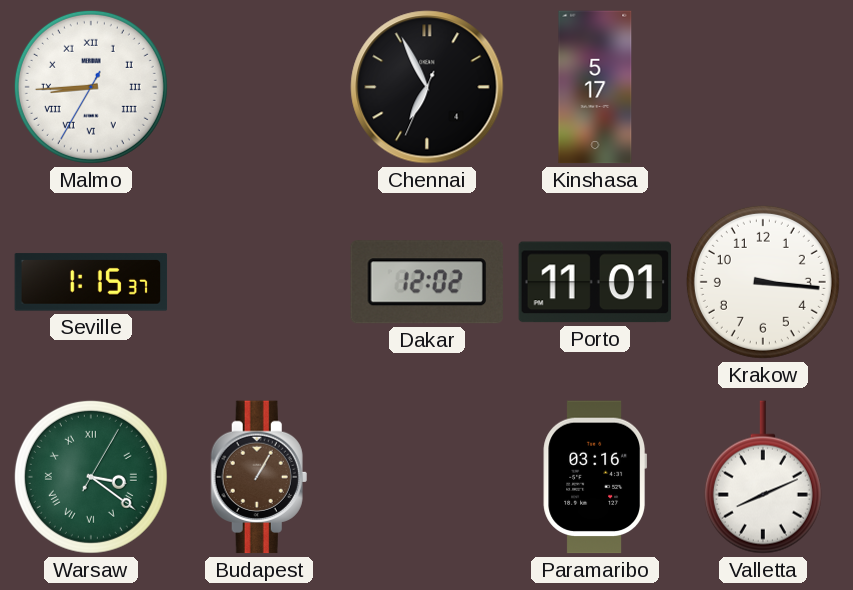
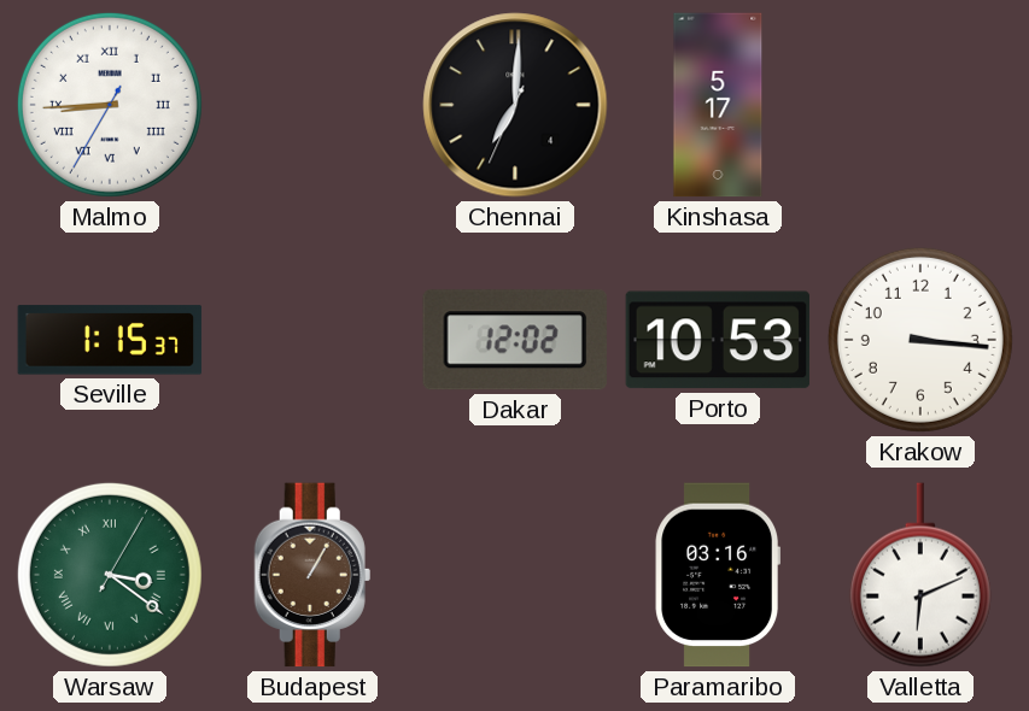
Chennai: 6:55 -> 7:00
Porto: 11:01 -> 10:53
Valletta: 8:11 -> 6:11
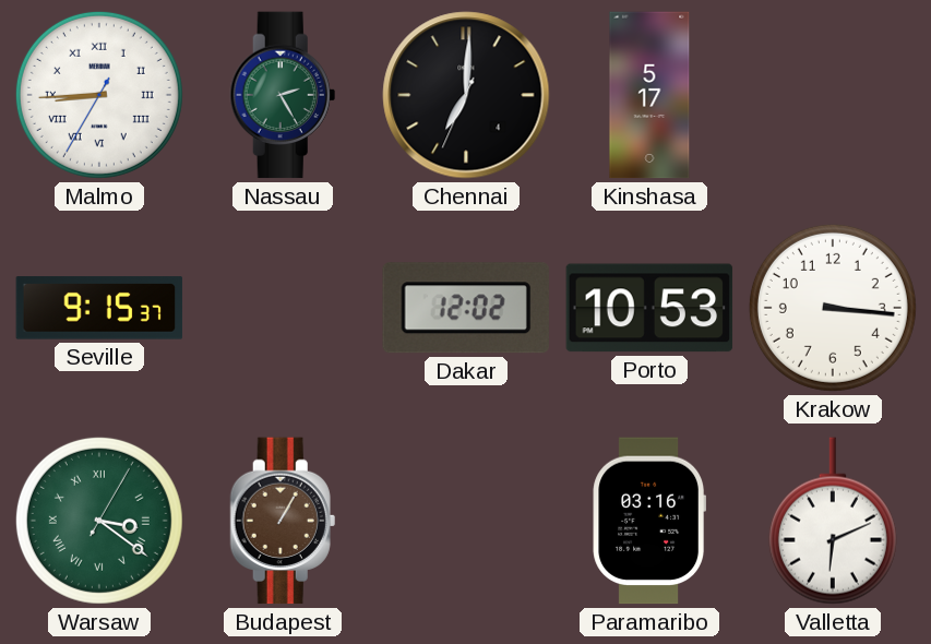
Nassau: none -> 2:25
Seville: 1:15 -> 9:15
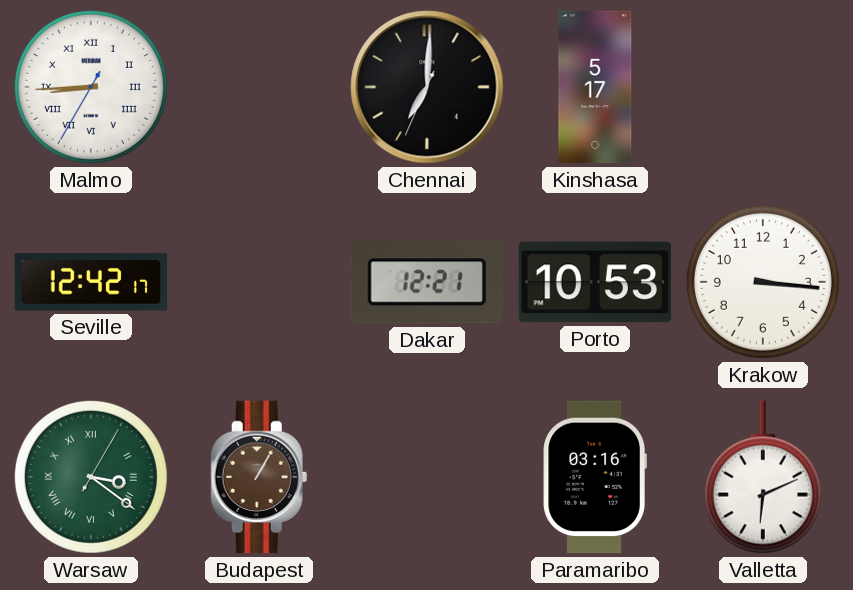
Nassau: 2:25 -> none
Seville: 9:15 -> 12:42
Dakar: 12:02 -> 12:21
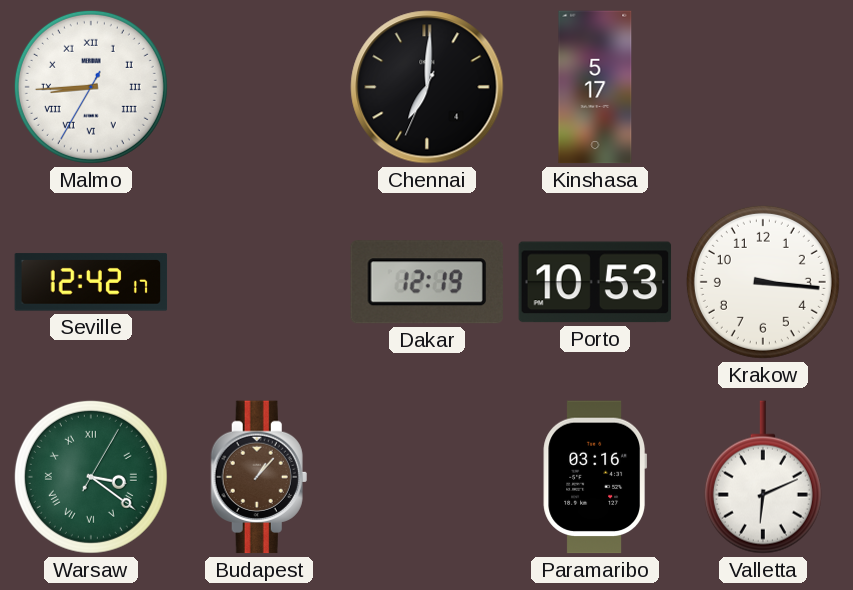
Dakar: 12:21 -> 12:19
Budapest: 1:05 -> 1:07
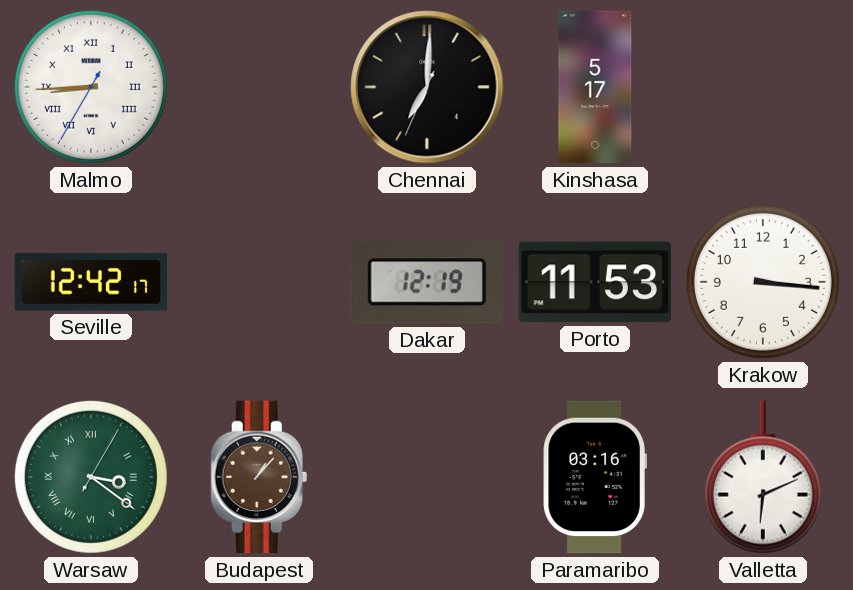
Porto: 10:53 -> 11:53
